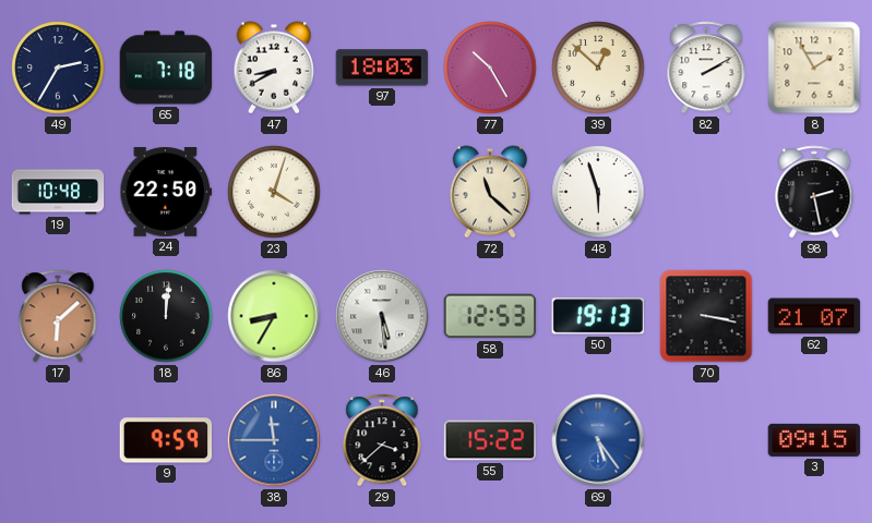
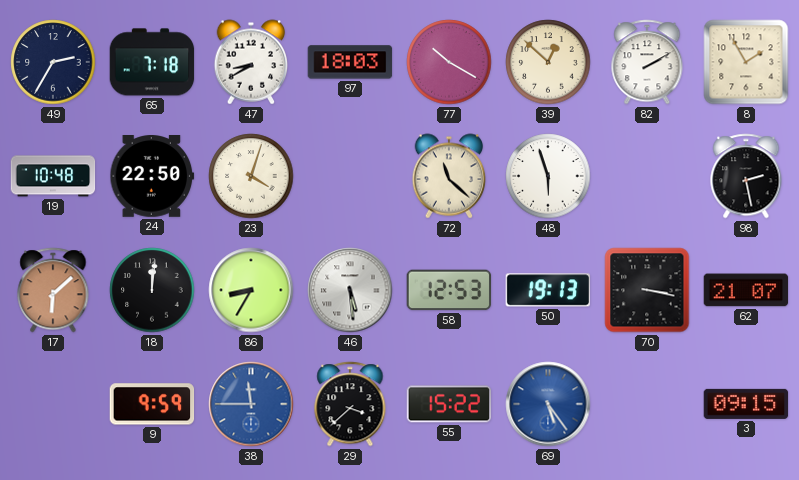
77: 10:25 -> 10:20
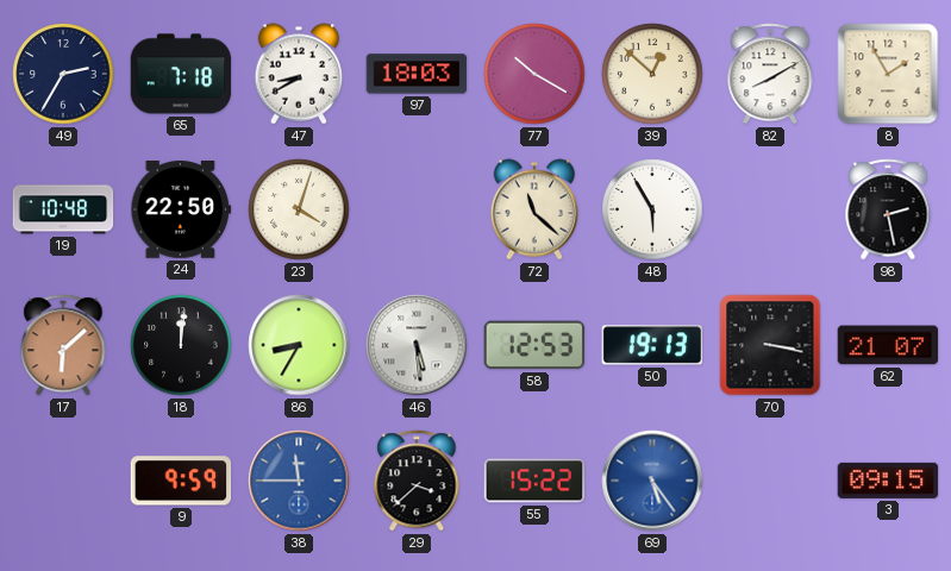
82: 2:10 -> 8:10
48: 5:57 -> 5:55
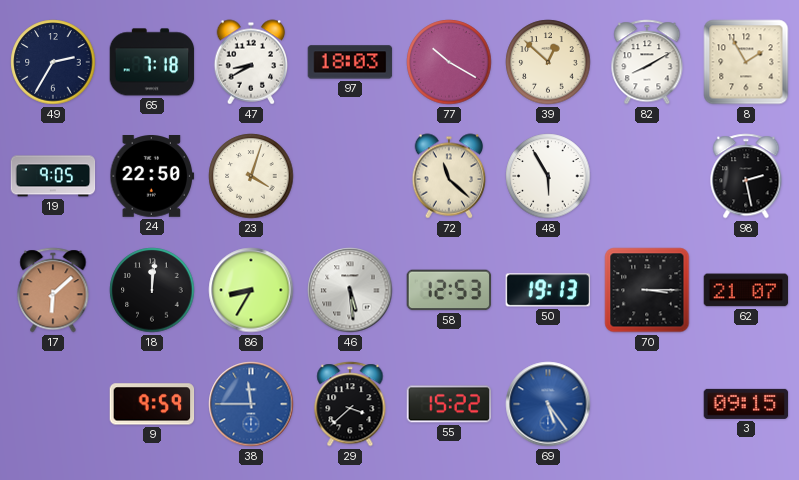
19: 10:48 -> 9:05
70: 3:17 -> 3:15
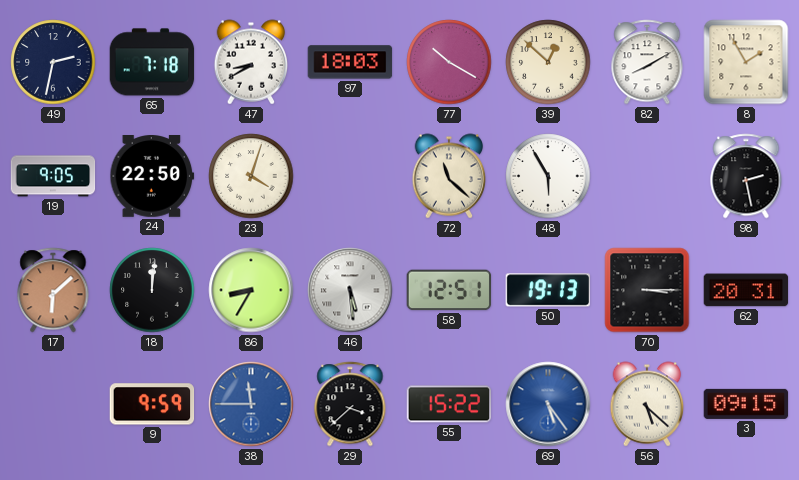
49: 2:35 -> 2:32
58: 12:53 -> 12:51
62: 21:07 -> 20:31
56: none -> 5:22
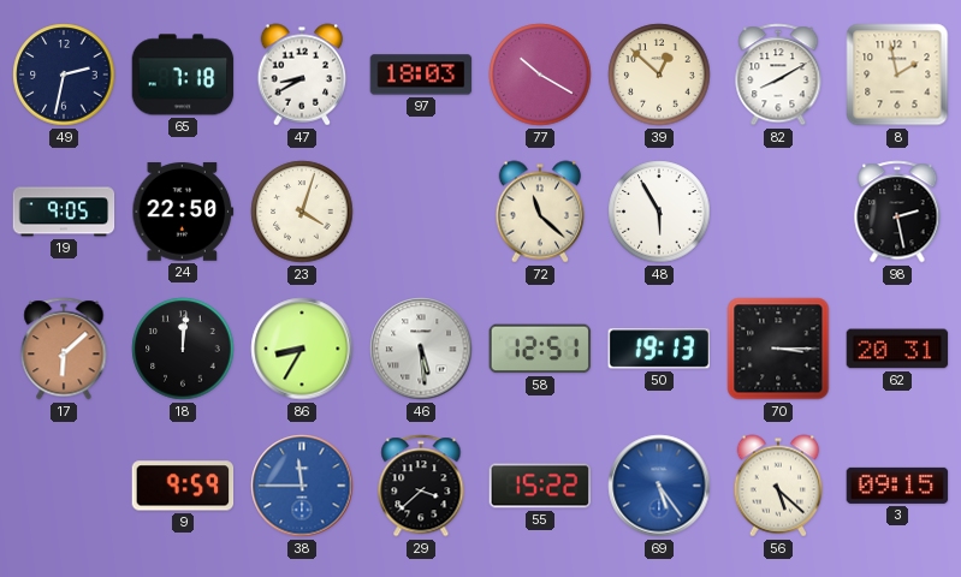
8: 1:55 -> 1:58
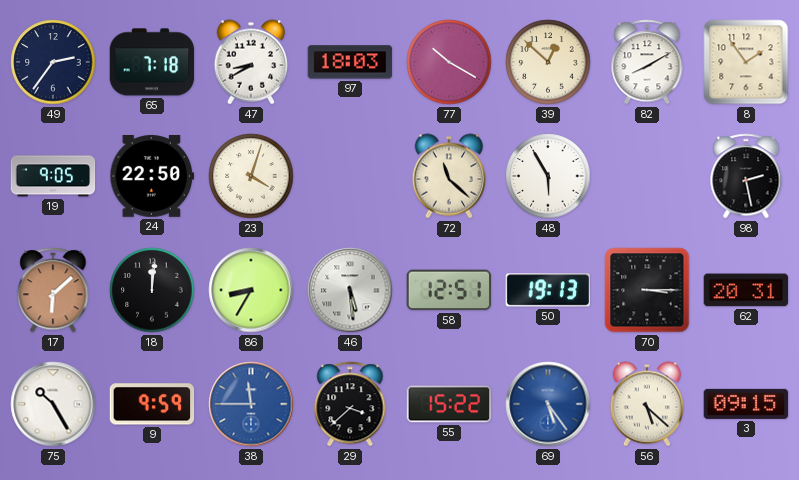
49: 2:32 -> 2:36
8: 1:58 -> 1:54
75: none -> 10:25
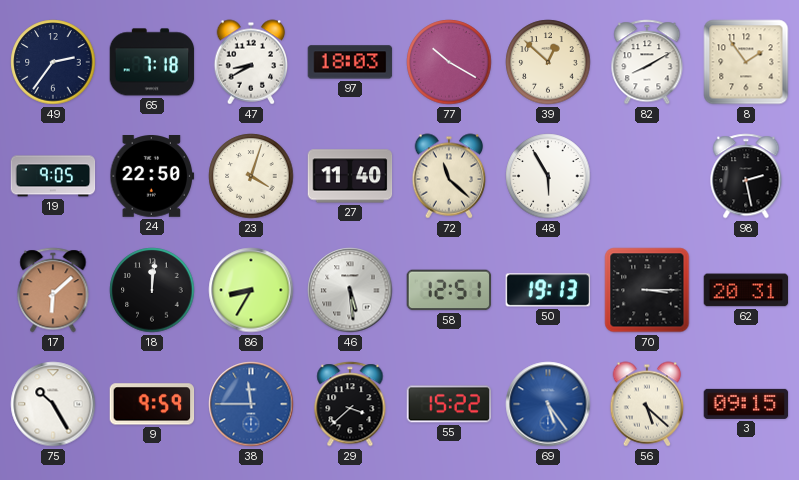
27: none -> 11:40
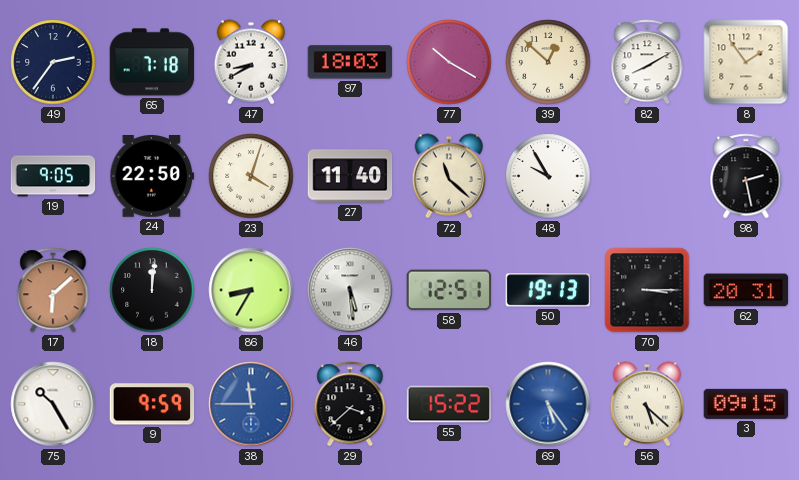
48: 5:55 -> 9:55
